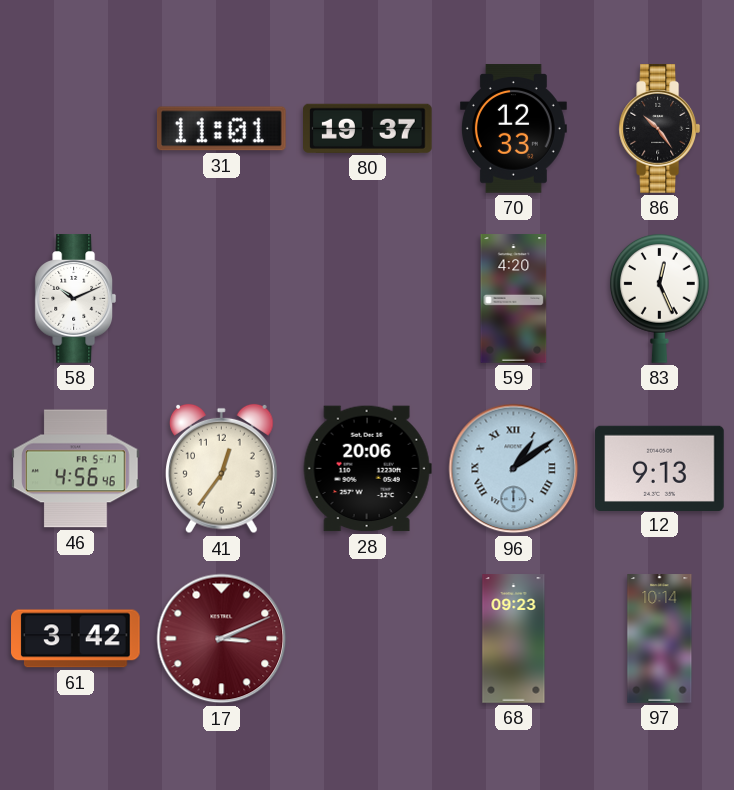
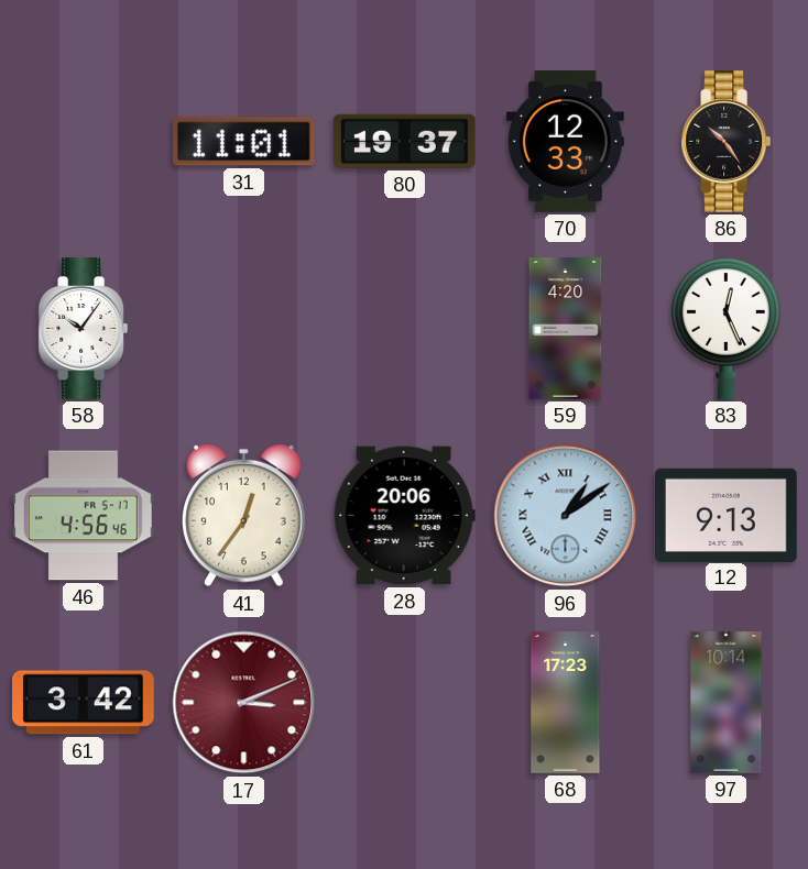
58: 10:11 -> 10:06
68: 09:23 -> 17:23
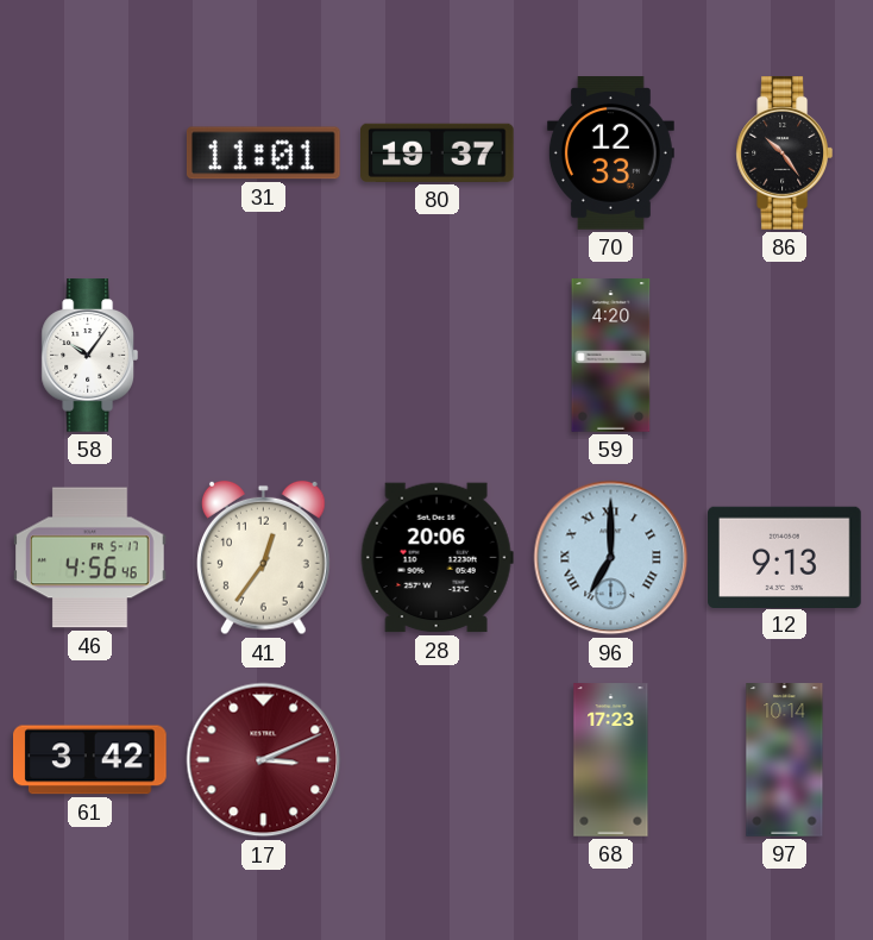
83: 12:26 -> none
96: 1:09 -> 7:00
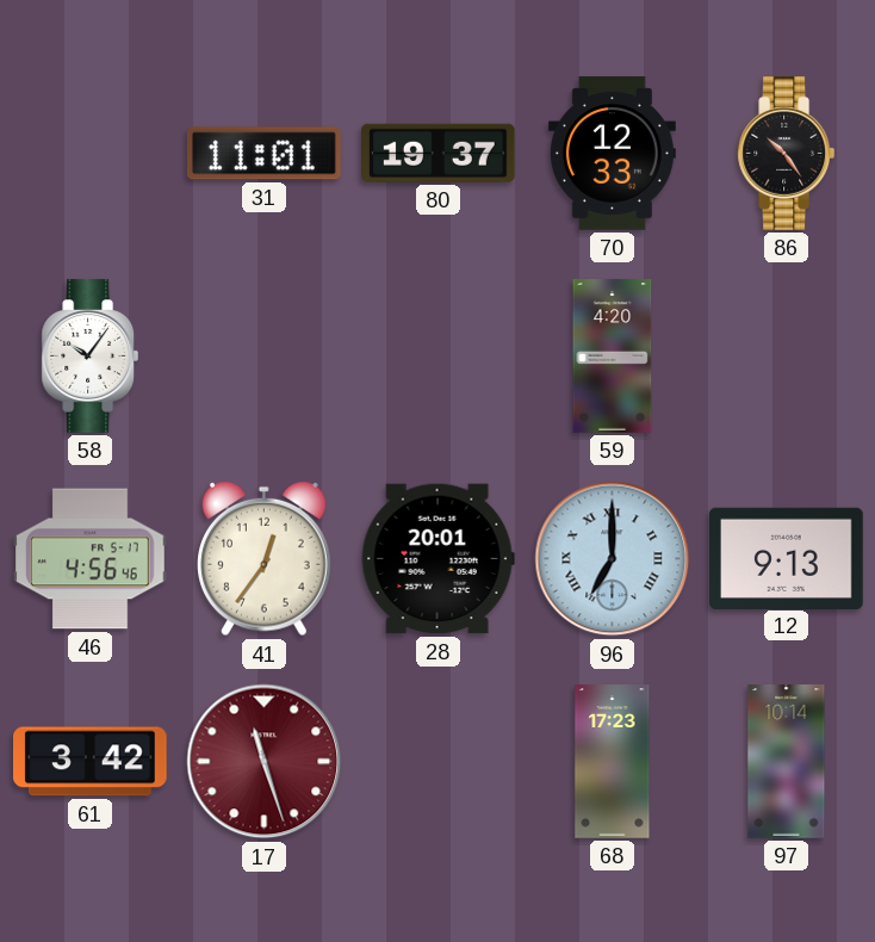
28: 20:06 -> 20:01
17: 3:11 -> 11:27
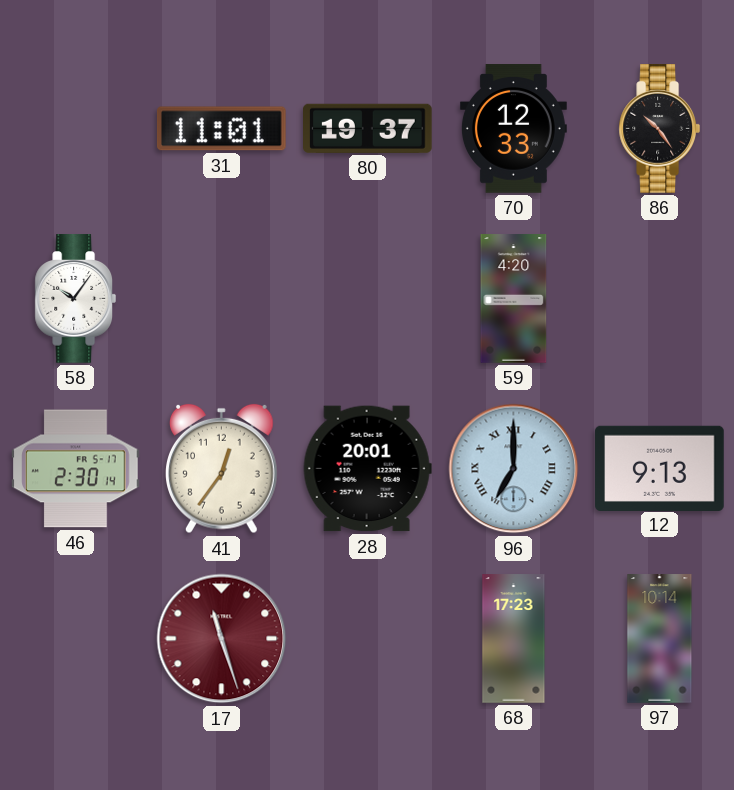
46: 4:56 -> 2:30
61: 3:42 -> none
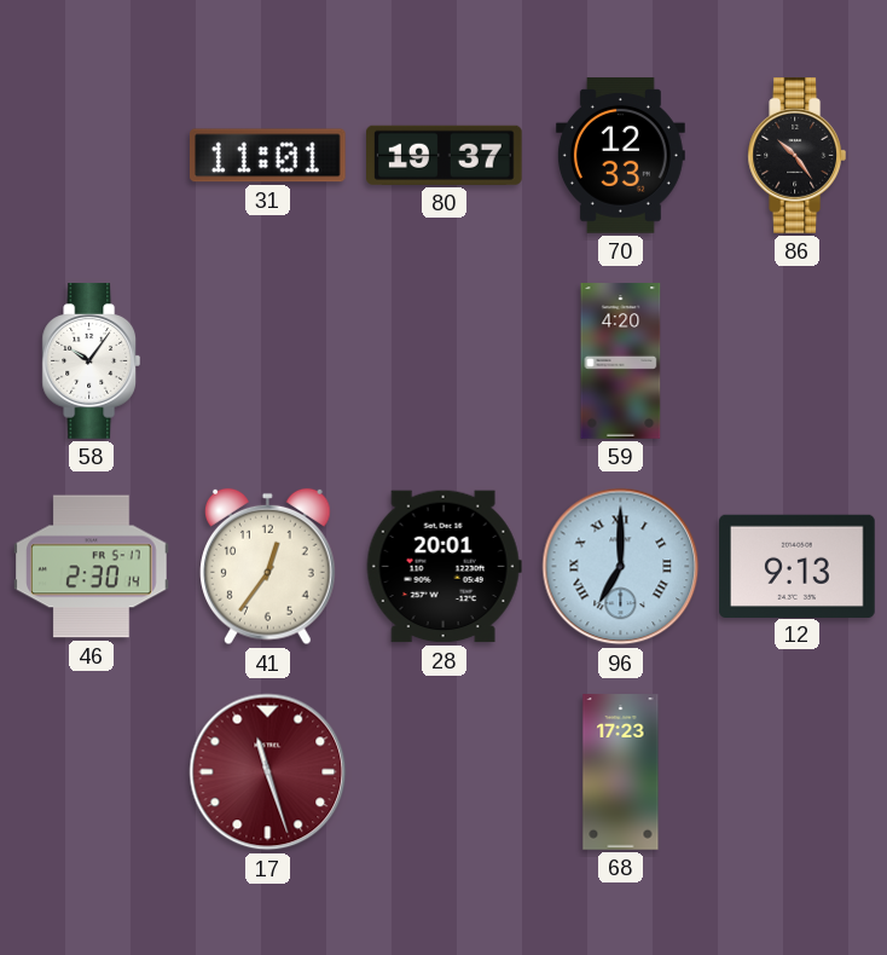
97: 10:14 -> none
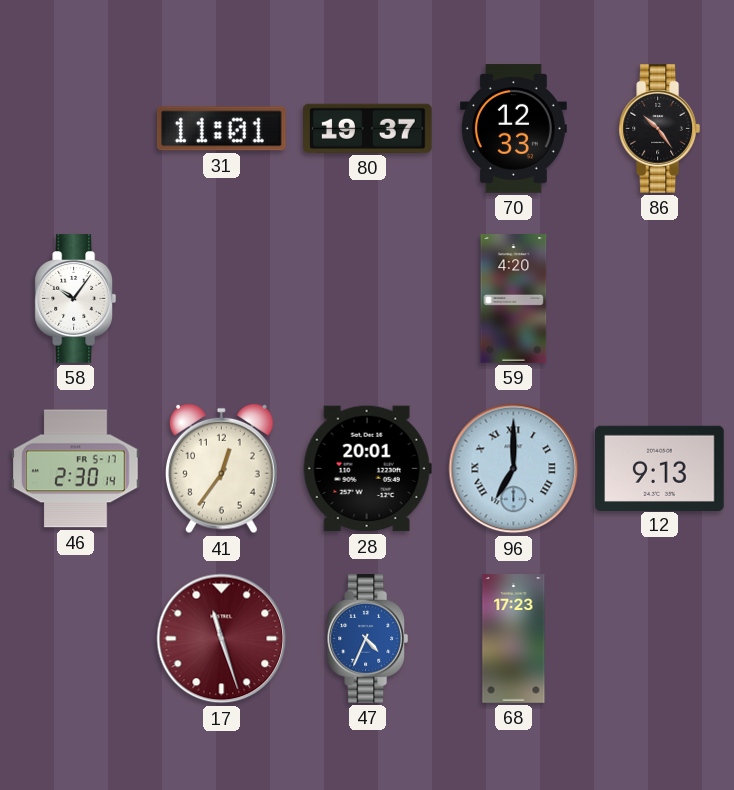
47: none -> 4:34
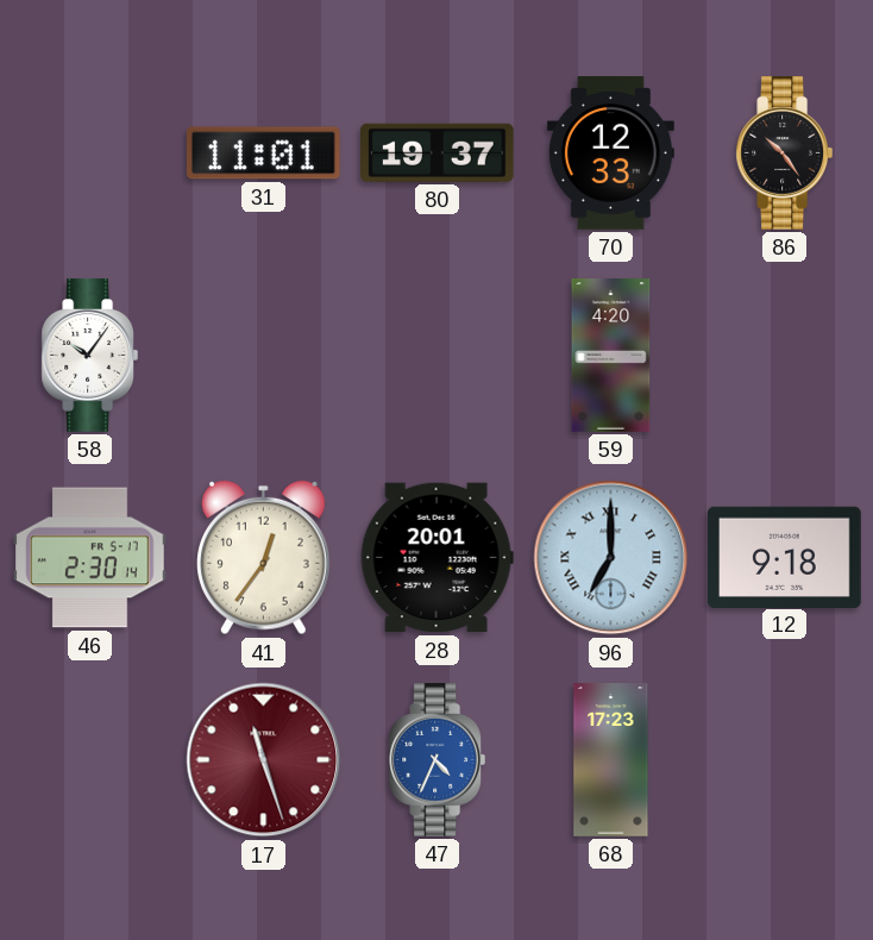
12: 9:13 -> 9:18
